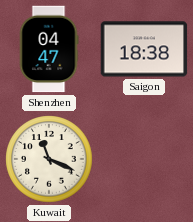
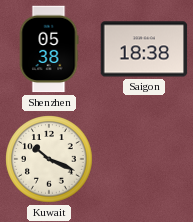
Shenzhen: 04:47 -> 05:38
Kuwait: 11:19 -> 10:19
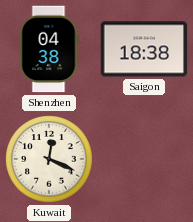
Shenzhen: 05:38 -> 04:38
Kuwait: 10:19 -> 12:19
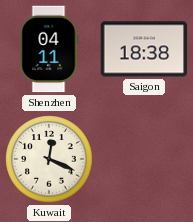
Shenzhen: 04:38 -> 04:11
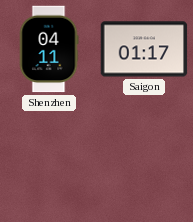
Saigon: 18:38 -> 01:17
Kuwait: 12:19 -> none
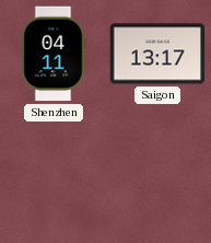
Saigon: 01:17 -> 13:17
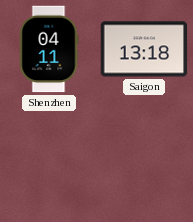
Saigon: 13:17 -> 13:18
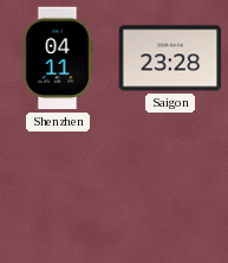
Saigon: 13:18 -> 23:28
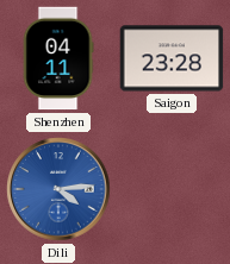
Dili: none -> 4:14
